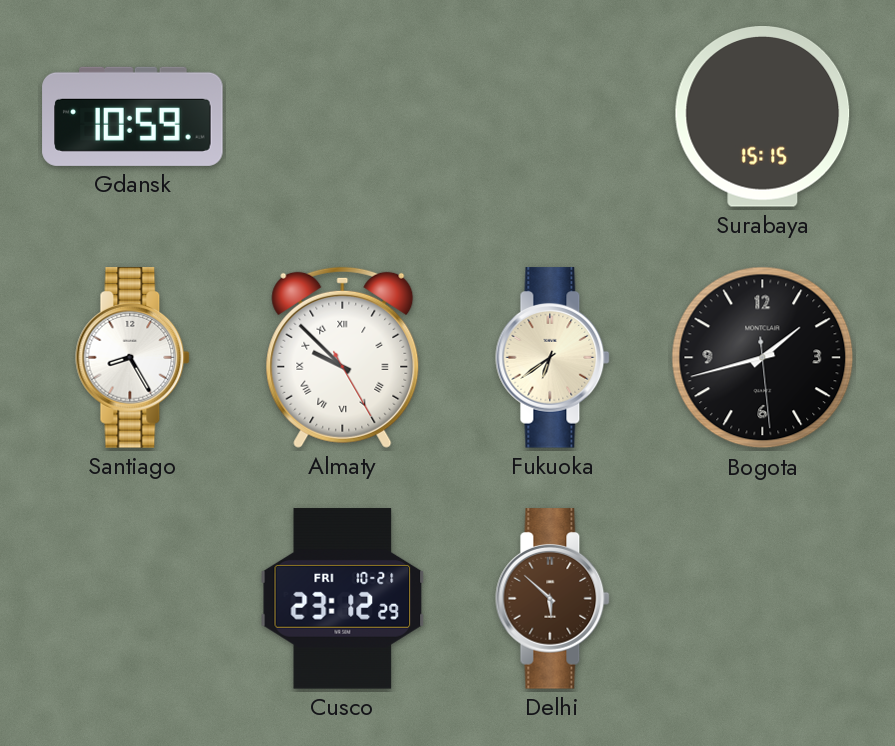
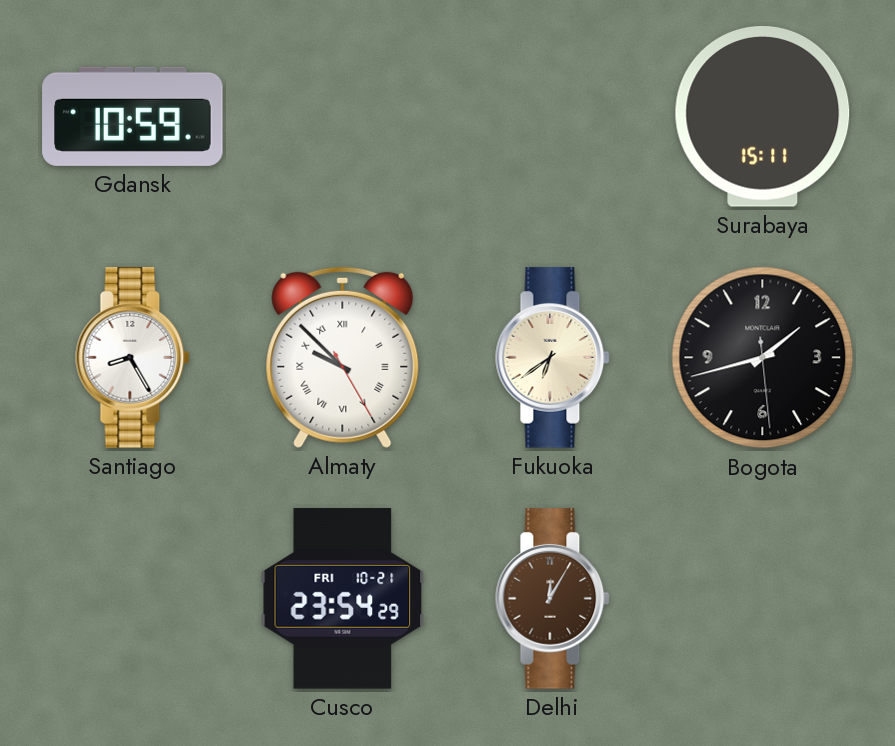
Surabaya: 15:15 -> 15:11
Cusco: 23:12 -> 23:54
Delhi: 5:52 -> 12:05
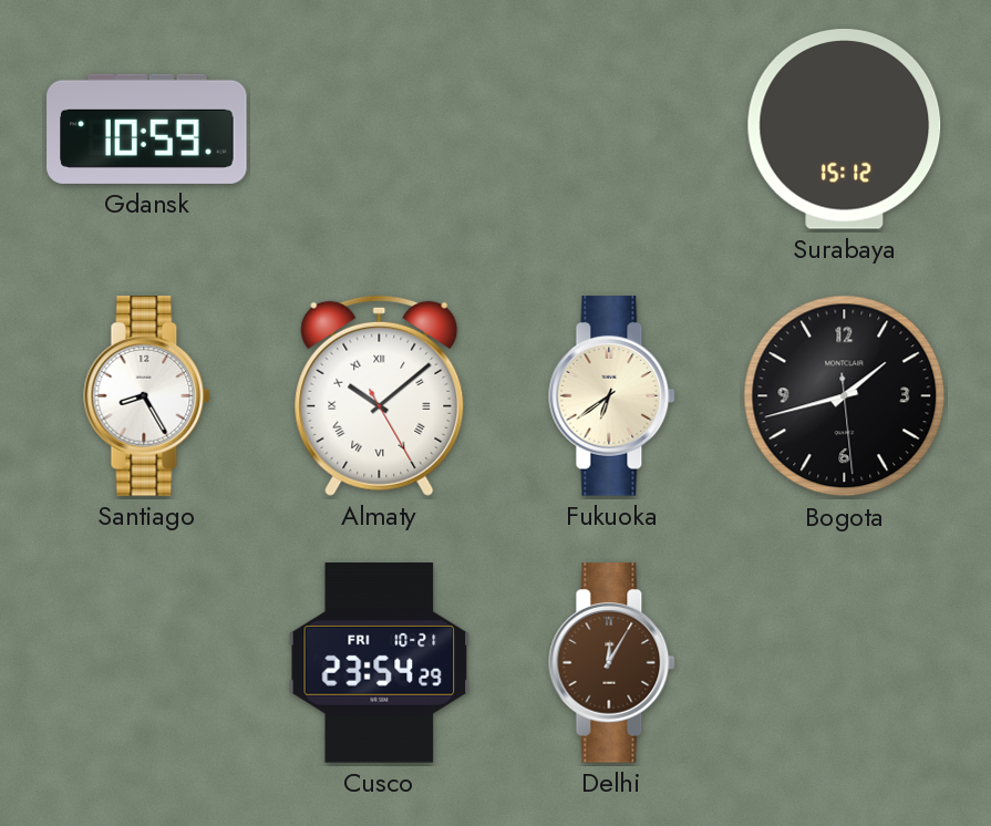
Surabaya: 15:11 -> 15:12
Almaty: 9:52 -> 10:08
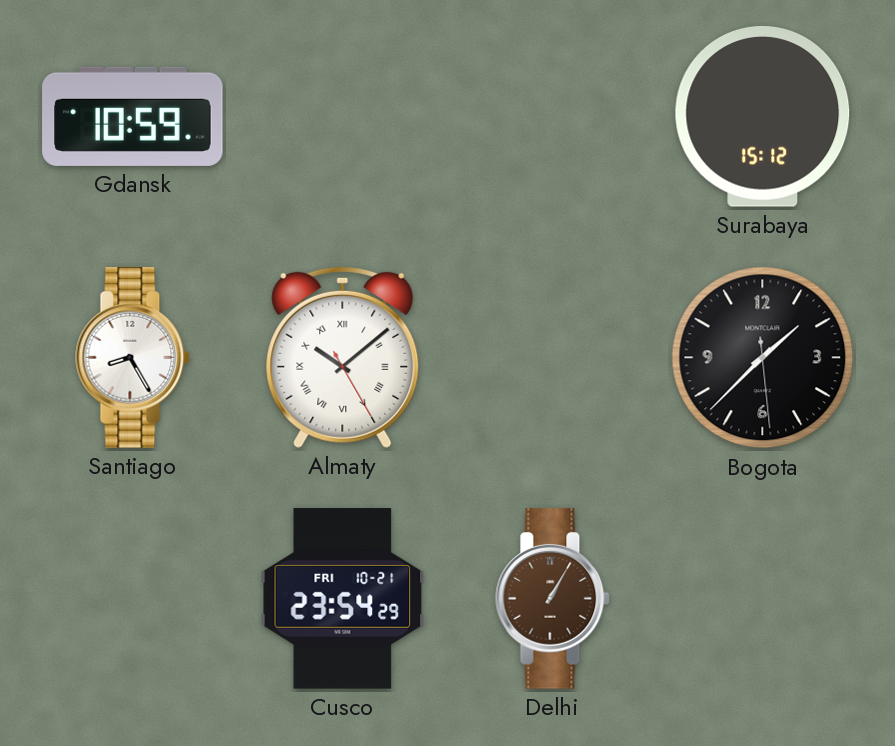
Fukuoka: 6:39 -> none
Bogota: 1:42 -> 1:37
Delhi: 12:05 -> 1:05
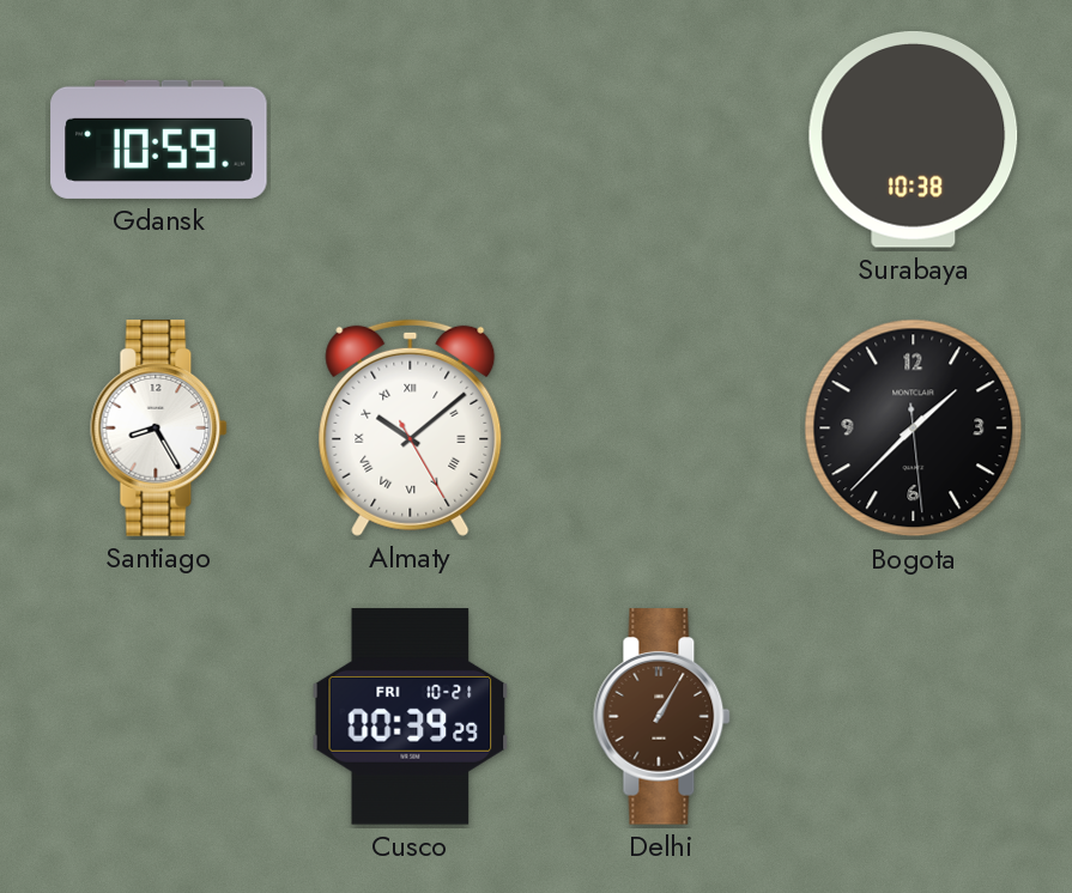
Surabaya: 15:12 -> 10:38
Cusco: 23:54 -> 00:39
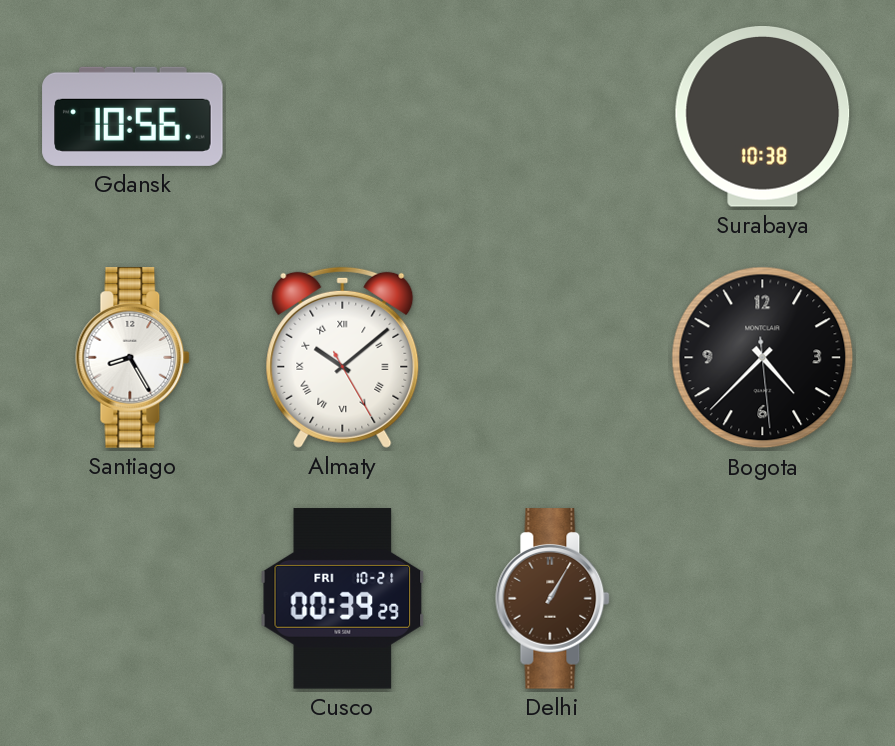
Gdansk: 10:59 -> 10:56
Bogota: 1:37 -> 4:37
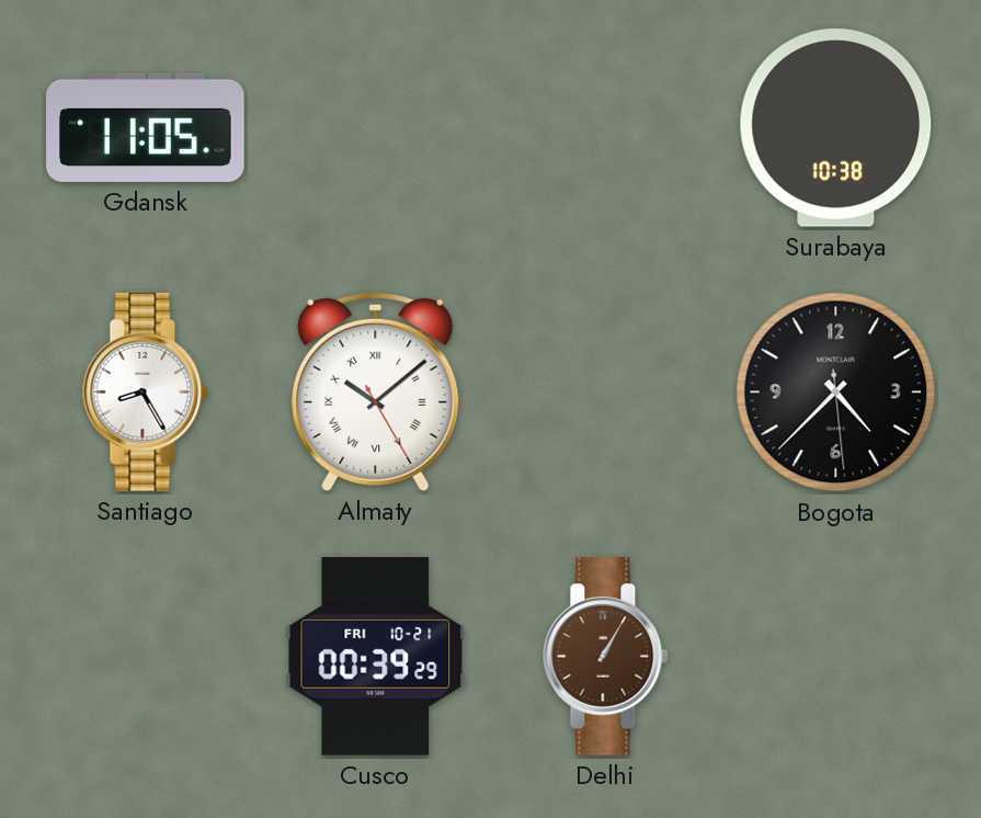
Gdansk: 10:56 -> 11:05
